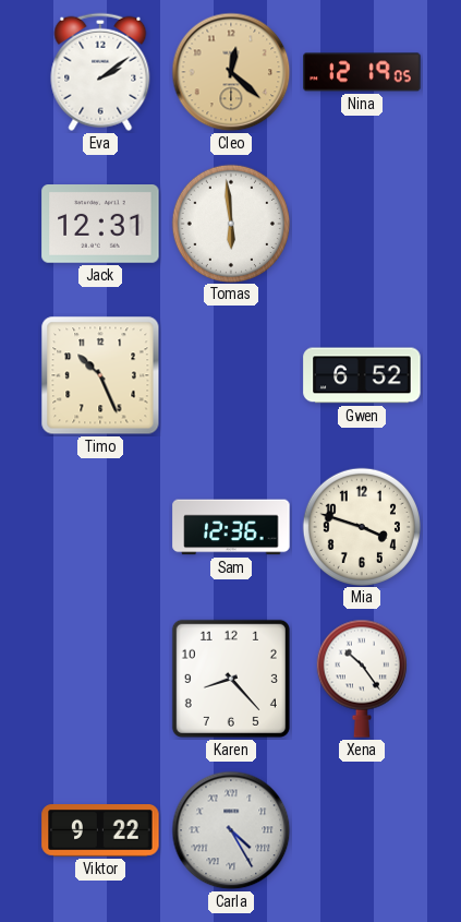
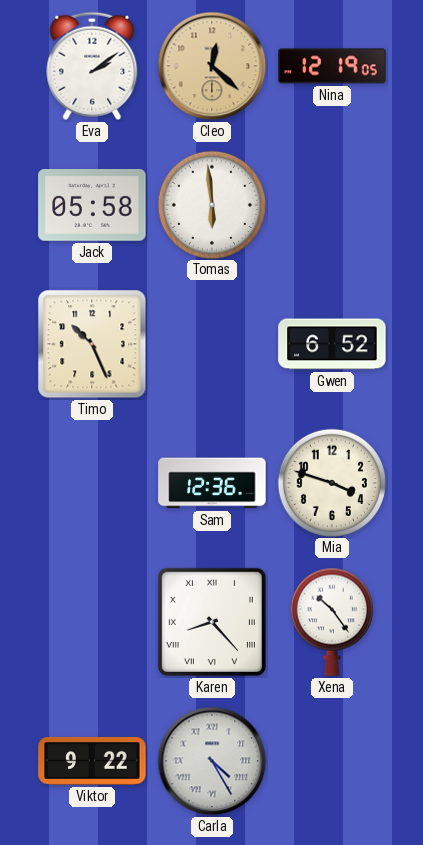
Jack: 12:31 -> 05:58
Karen numerals: Arabic -> Roman
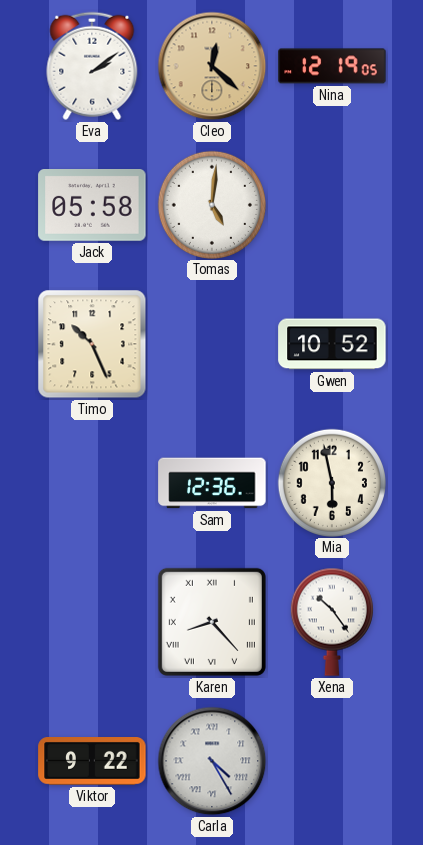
Tomas: 5:59 -> 5:01
Gwen: 6:52 -> 10:52
Mia: 3:48 -> 5:58
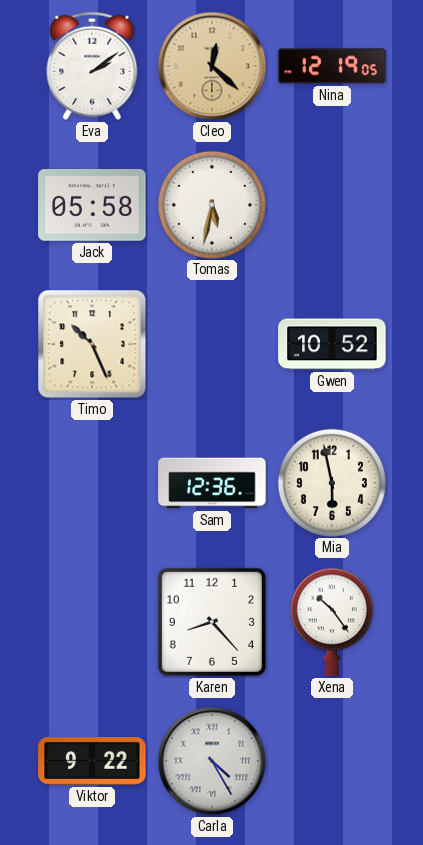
Tomas: 5:01 -> 5:32
Karen numerals: Roman -> Arabic
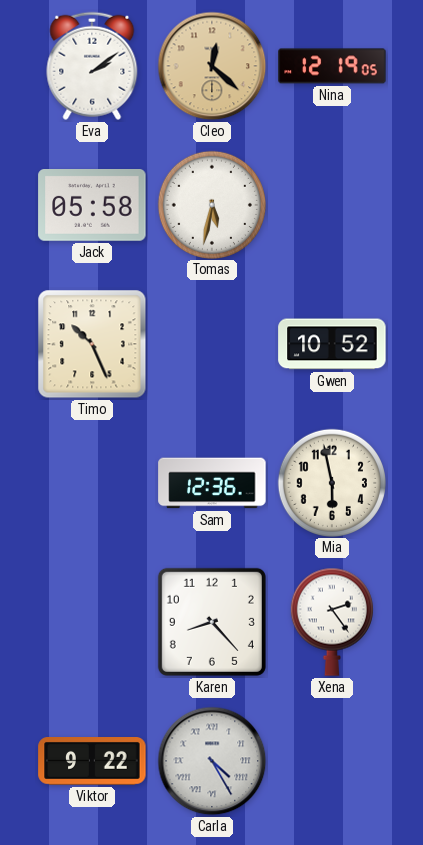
Xena: 10:24 -> 2:24
